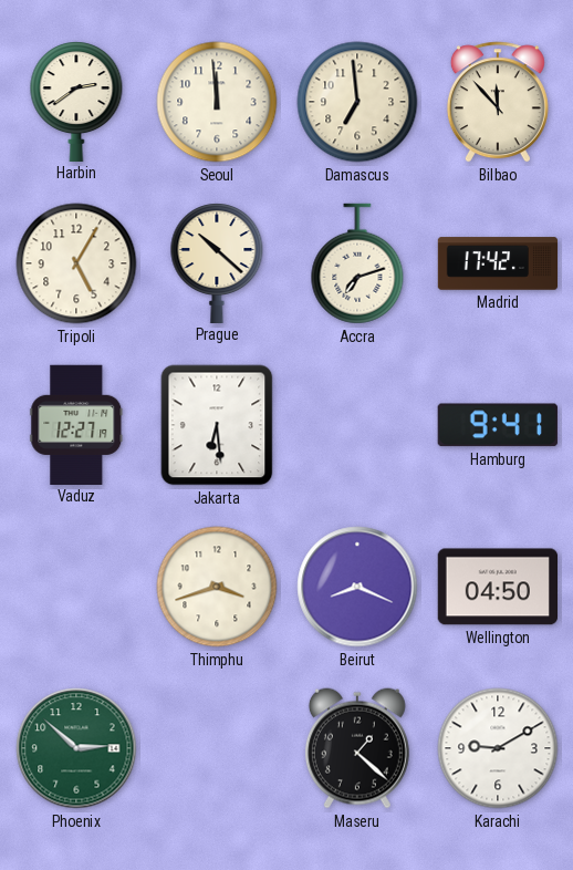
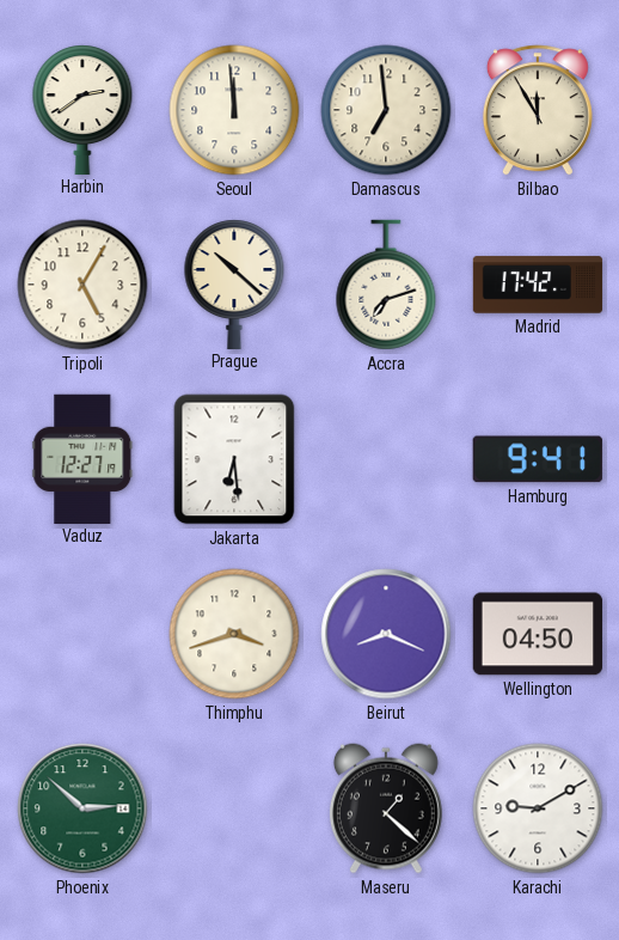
Bilbao: 11:53 -> 11:55
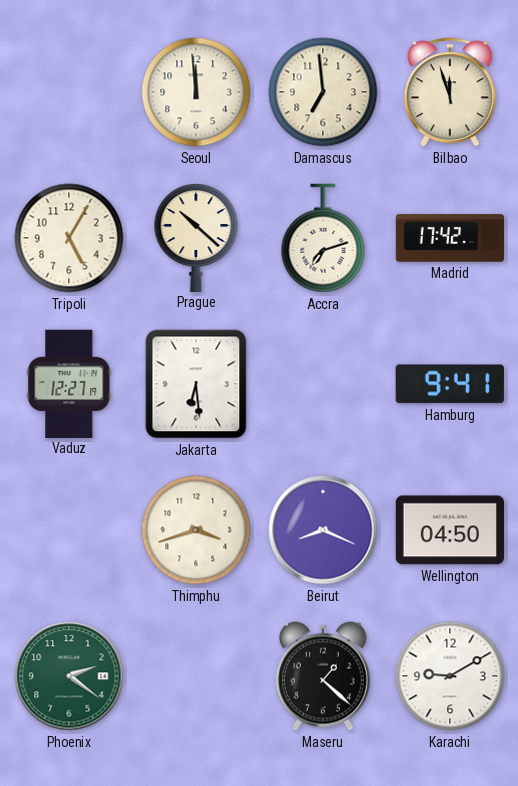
Harbin: 2:39 -> none
Bilbao: 11:55 -> 11:57
Phoenix: 2:52 -> 2:21
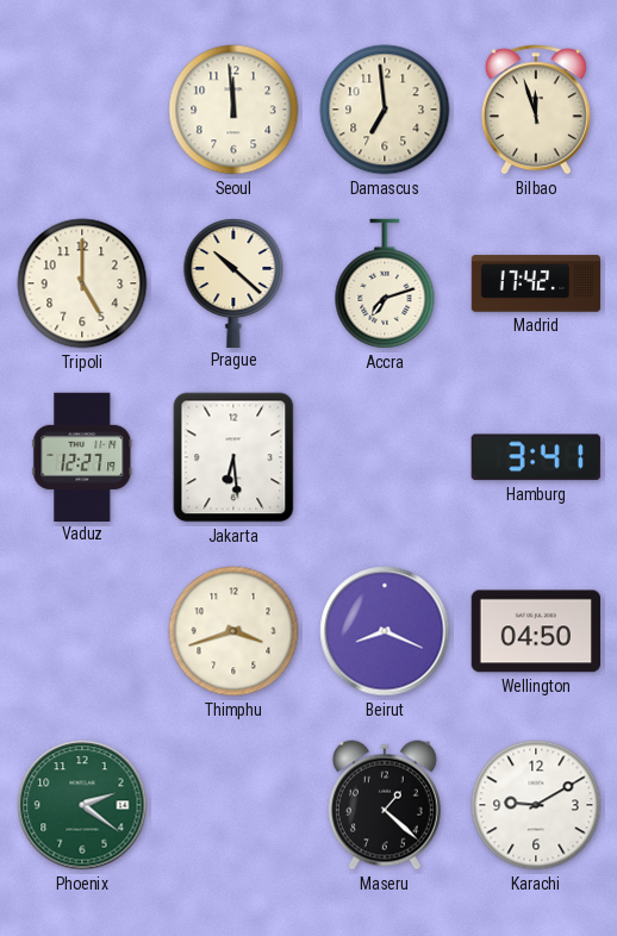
Tripoli: 5:05 -> 5:00
Hamburg: 9:41 -> 3:41
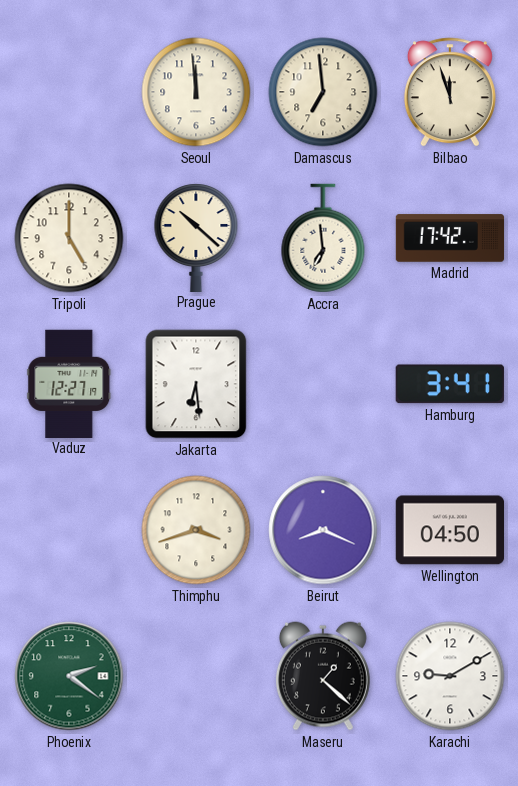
Accra: 7:12 -> 6:59
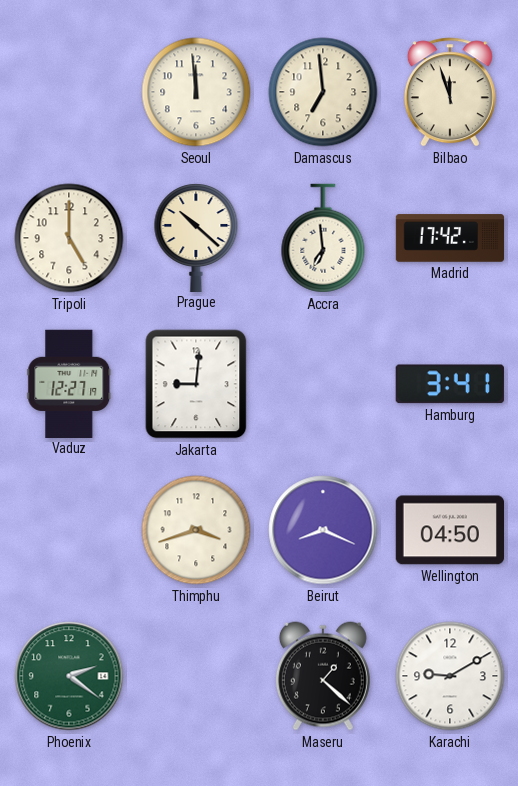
Jakarta: 6:29 -> 9:01
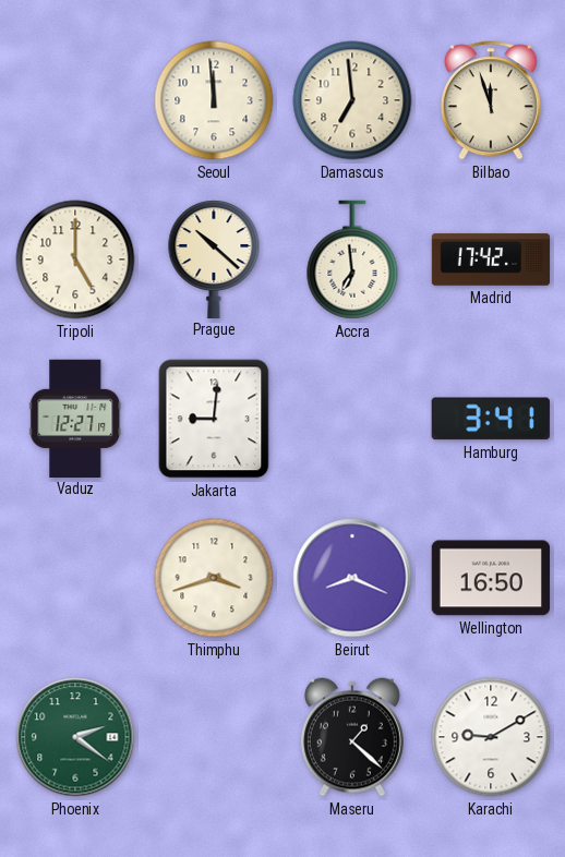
Wellington: 04:50 -> 16:50
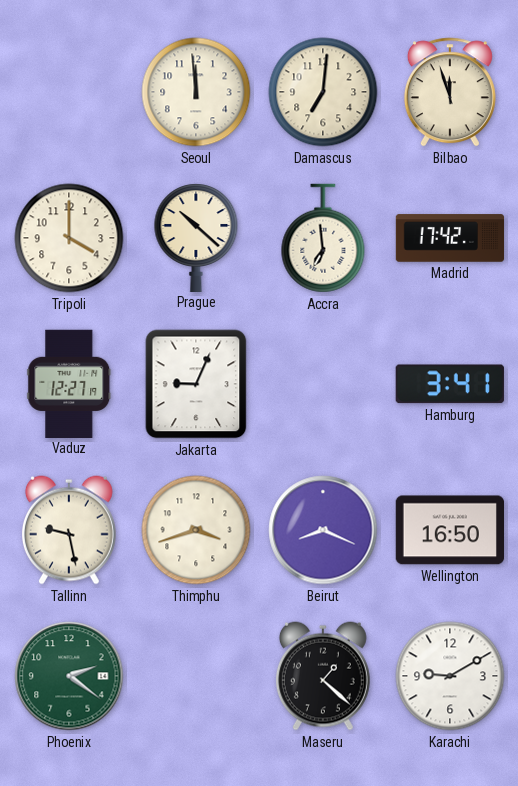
Damascus: 6:59 -> 7:01
Tripoli: 5:00 -> 4:00
Jakarta: 9:01 -> 9:04
Tallinn: none -> 9:28
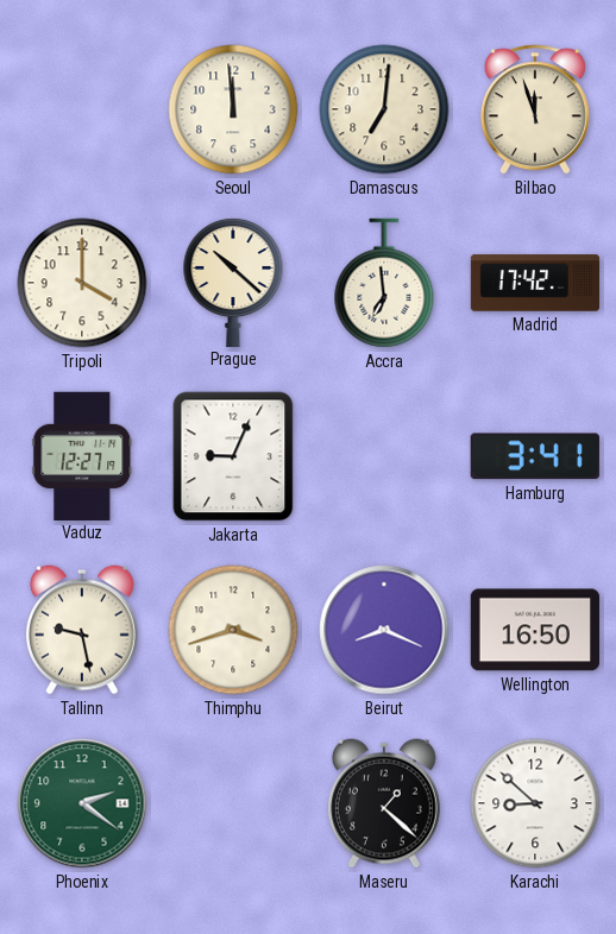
Karachi: 9:10 -> 8:52
